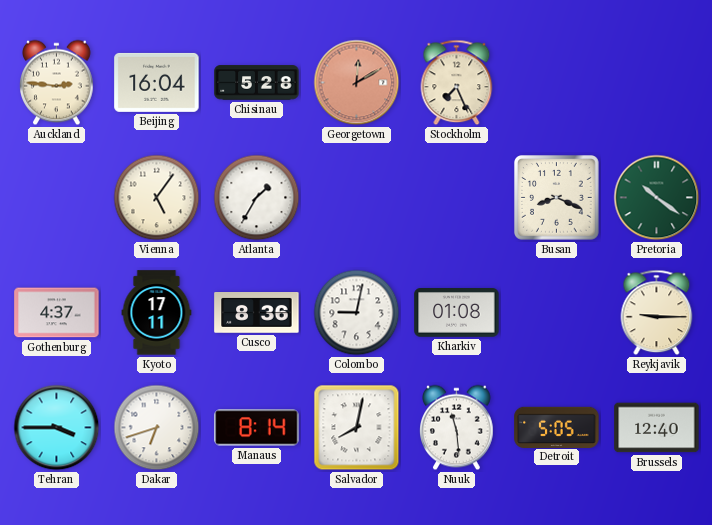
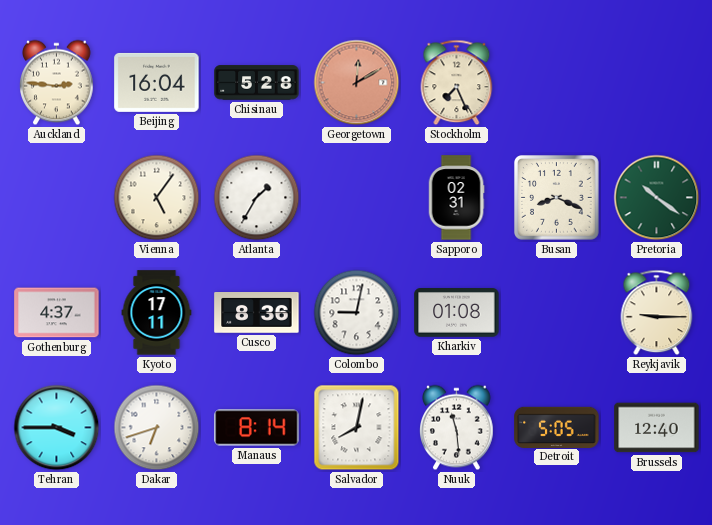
Sapporo: none -> 02:31
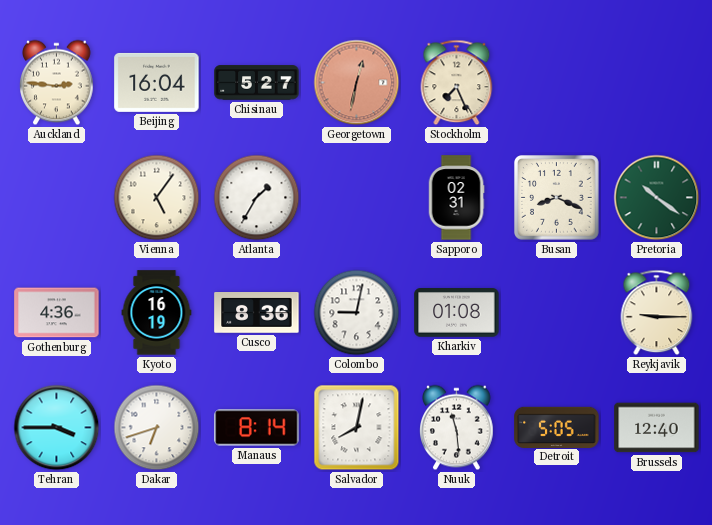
Chisinau: 5:28 -> 5:27
Georgetown: 12:10 -> 12:32
Gothenburg: 4:37 -> 4:36
Kyoto: 17:11 -> 16:19
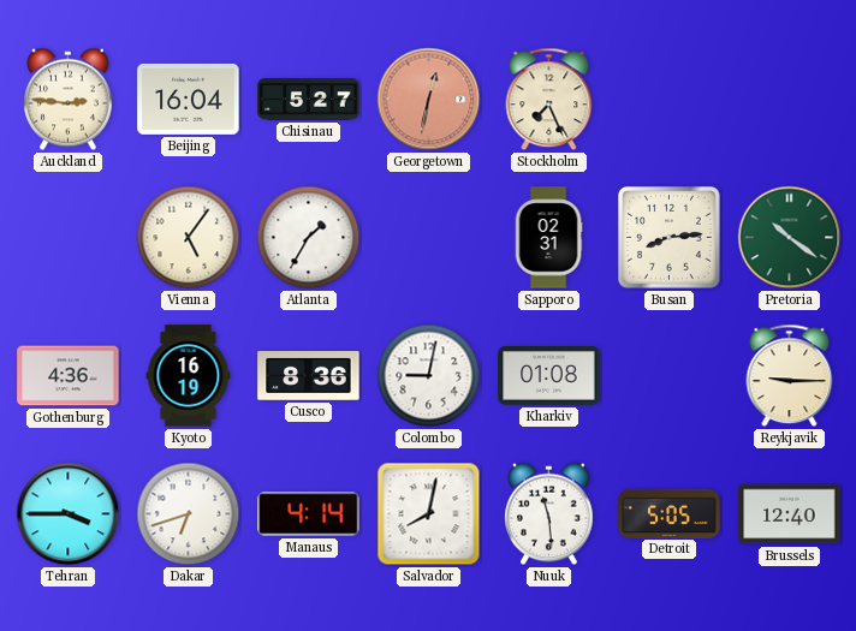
Busan: 8:19 -> 8:14
Manaus: 8:14 -> 4:14
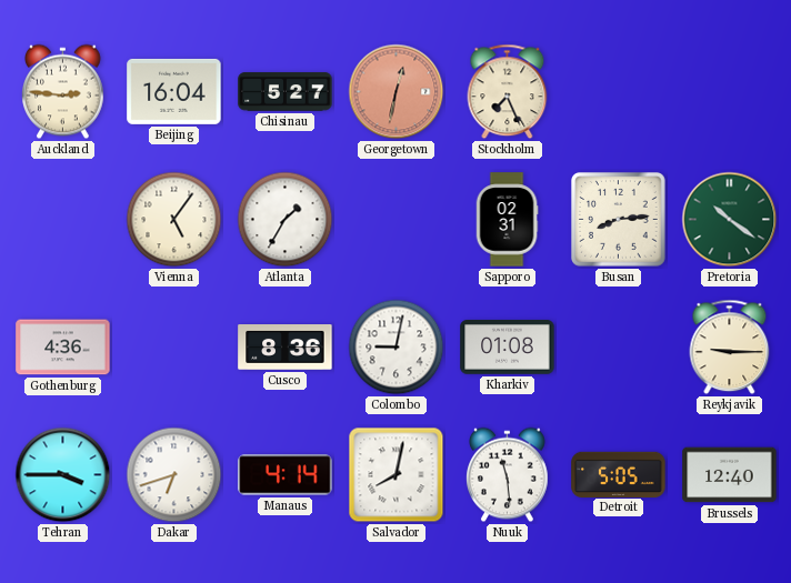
Kyoto: 16:19 -> none
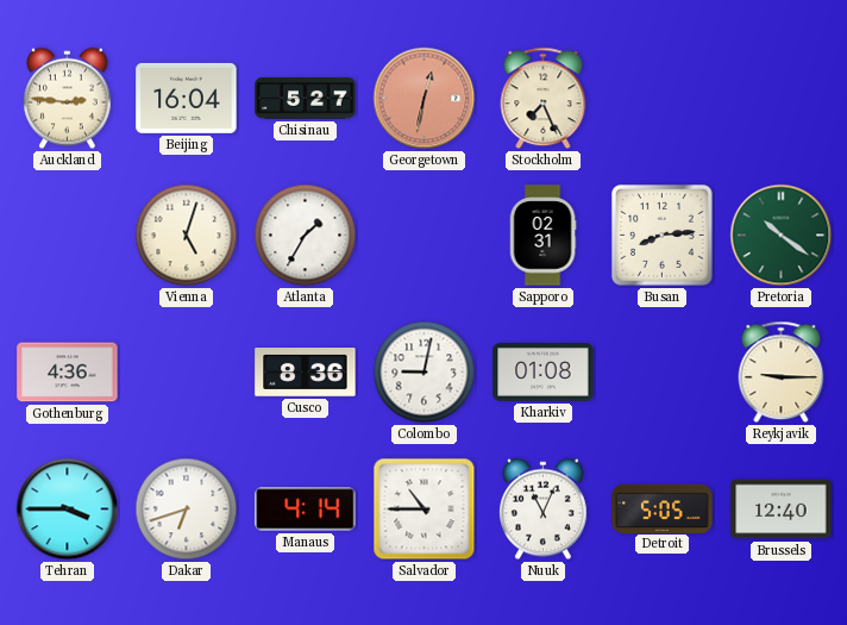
Vienna: 5:06 -> 5:03
Salvador: 8:02 -> 10:45
Nuuk: 11:29 -> 11:04
